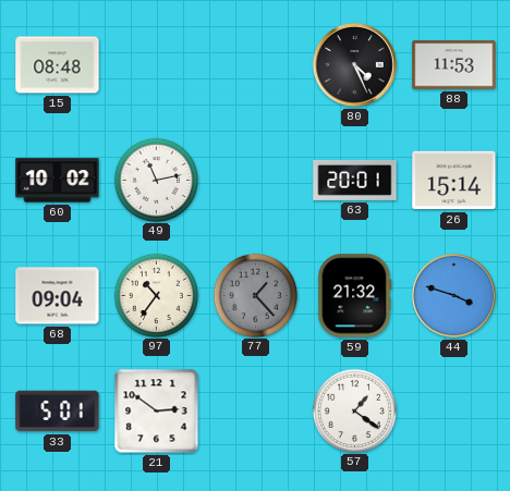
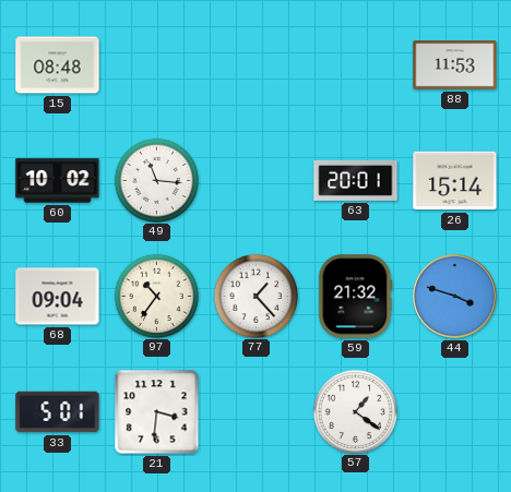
80: 4:26 -> none
49: 11:13 -> 11:16
77 dial: grey -> white
21: 2:51 -> 3:31
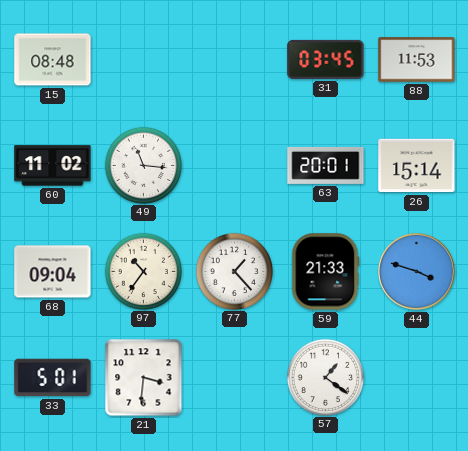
31: none -> 03:45
60: 10:02 -> 11:02
59: 21:32 -> 21:33
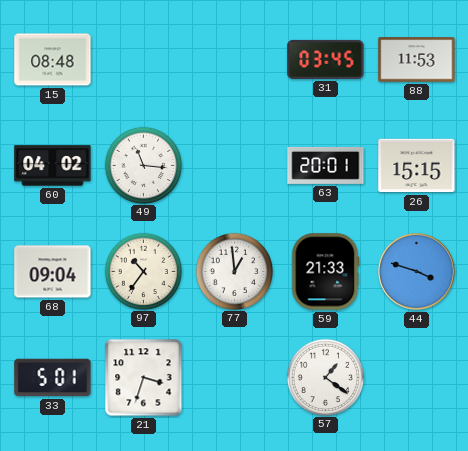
60: 11:02 -> 04:02
26: 15:14 -> 15:15
77: 1:23 -> 12:59
21: 3:31 -> 3:33
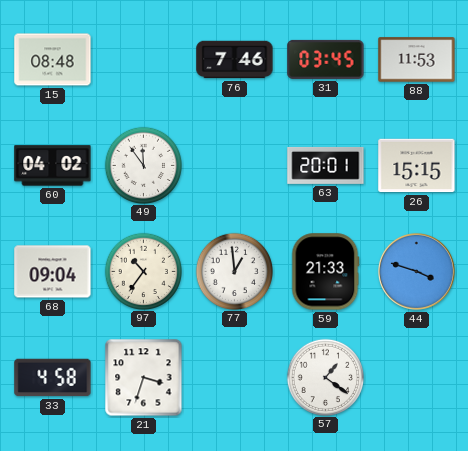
76: none -> 7:46
49: 11:16 -> 11:54
33: 5:01 -> 4:58
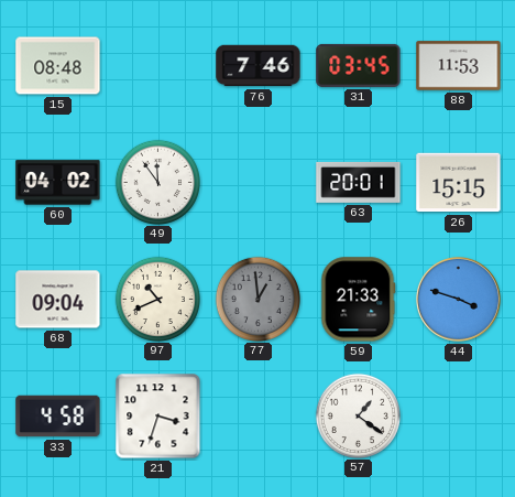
97: 10:36 -> 10:41
77 dial: white -> grey
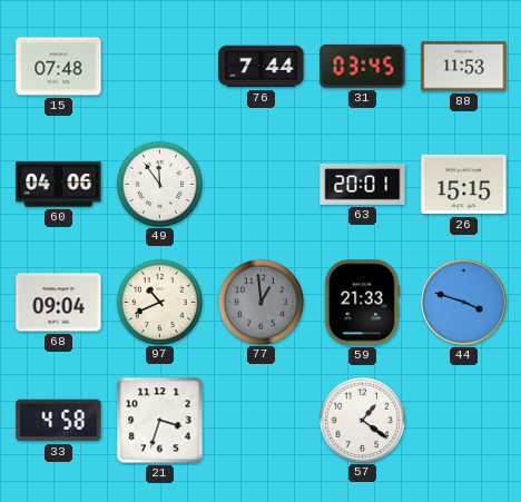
15: 08:48 -> 07:48
76: 7:46 -> 7:44
60: 04:02 -> 04:06
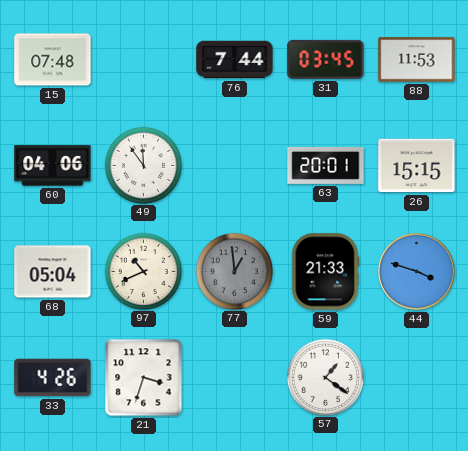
68: 09:04 -> 05:04
33: 4:58 -> 4:26
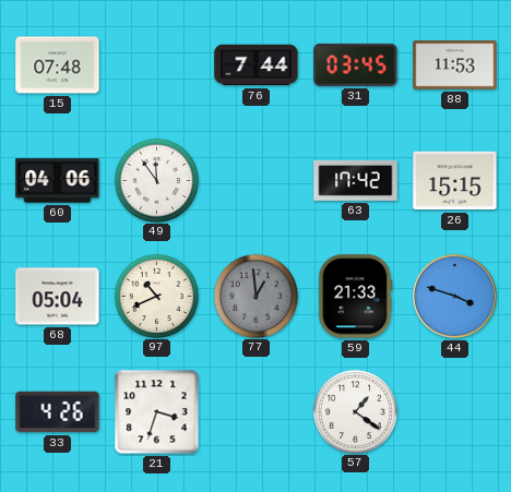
63: 20:01 -> 17:42
